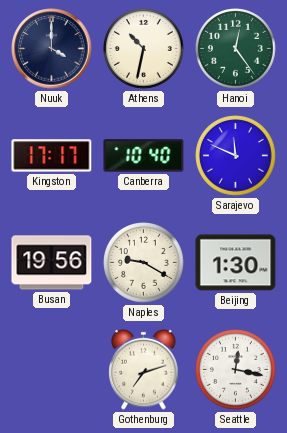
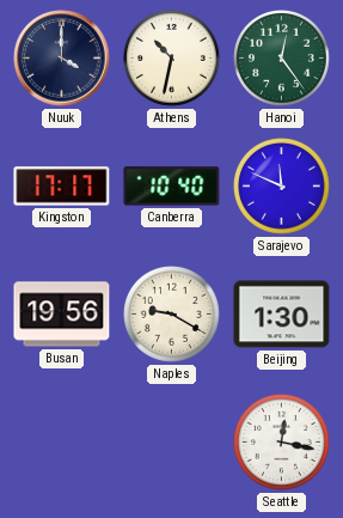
Gothenburg: 7:12 -> none
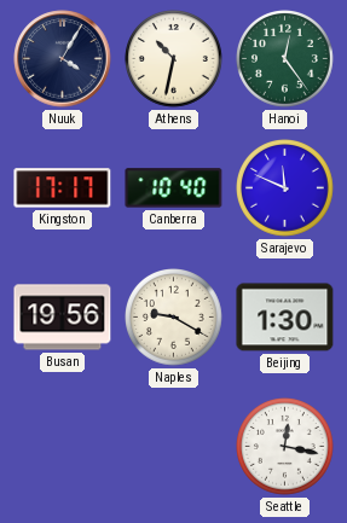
Nuuk: 4:00 -> 4:05
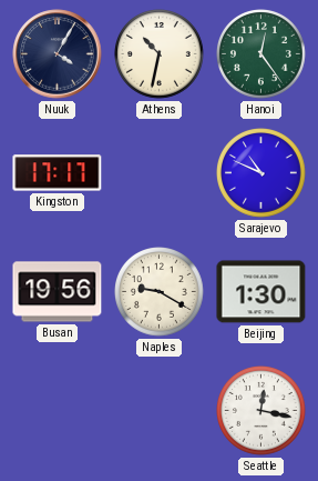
Canberra: 10:40 -> none
Sarajevo: 11:49 -> 10:49
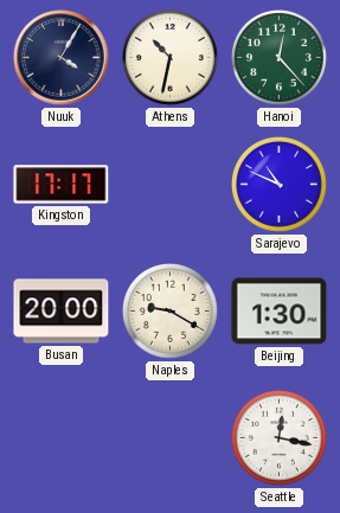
Hanoi: 12:24 -> 12:23
Busan: 19:56 -> 20:00
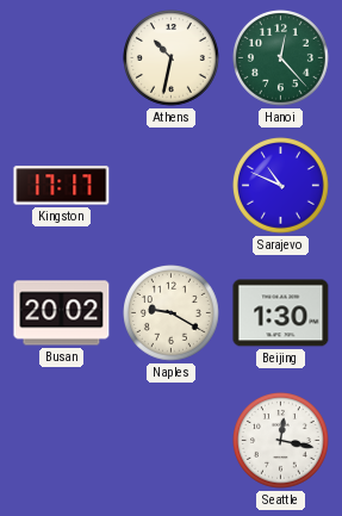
Nuuk: 4:05 -> none
Busan: 20:00 -> 20:02
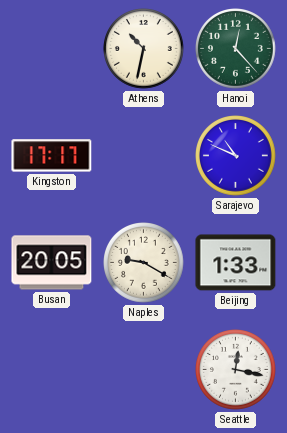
Busan: 20:02 -> 20:05
Beijing: 1:30 -> 1:33
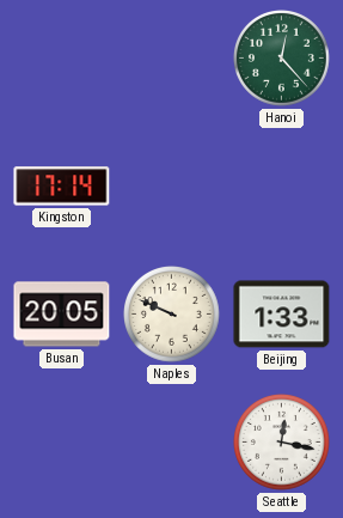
Athens: 10:32 -> none
Kingston: 17:17 -> 17:14
Sarajevo: 10:49 -> none
Naples: 9:20 -> 9:49
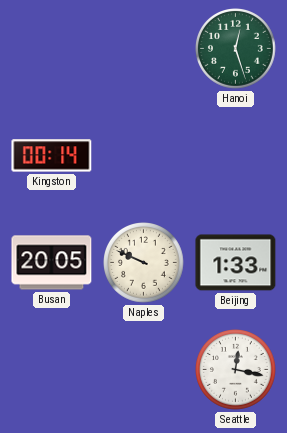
Hanoi: 12:23 -> 12:27
Kingston: 17:14 -> 00:14
